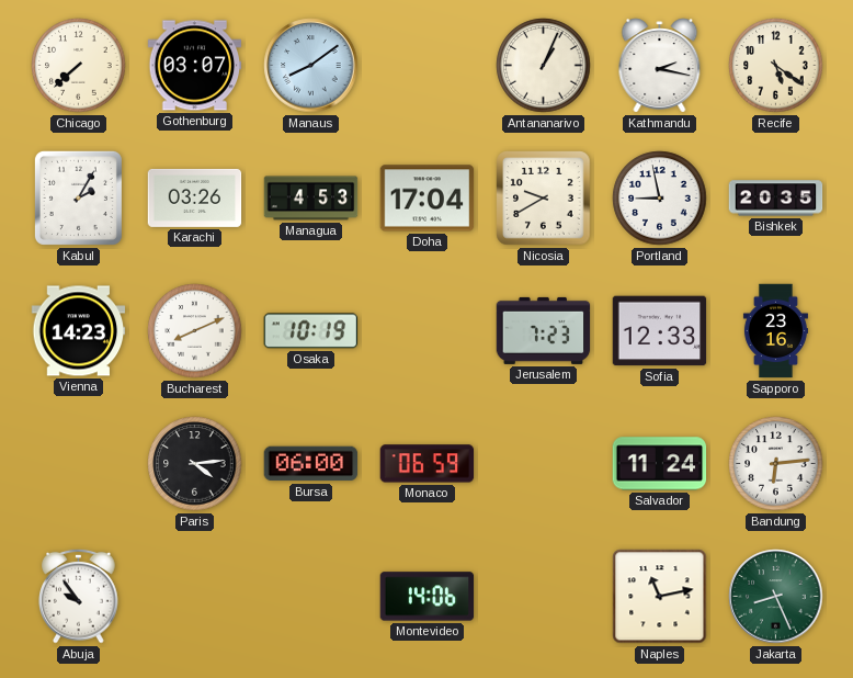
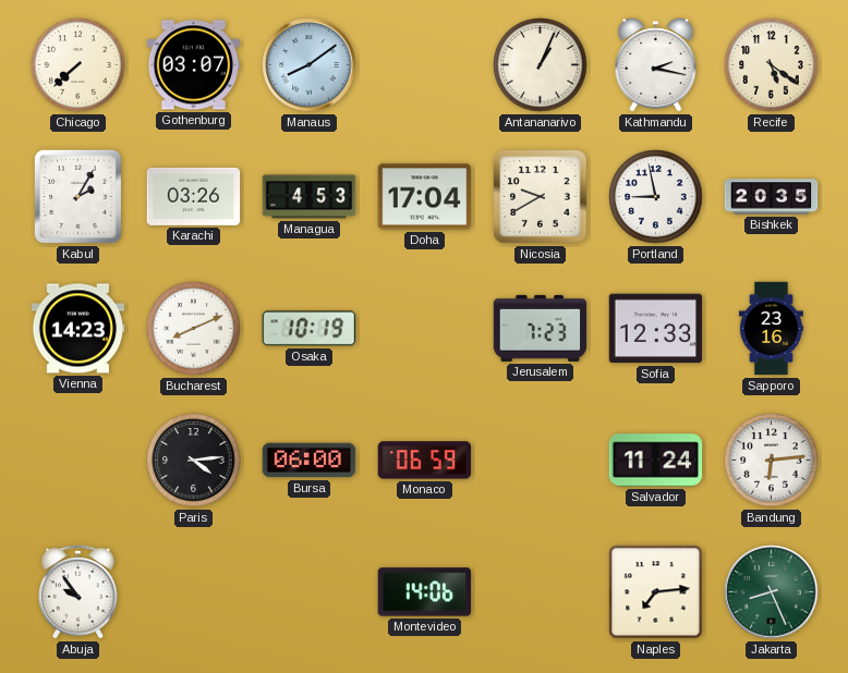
Naples: 11:13 -> 7:14
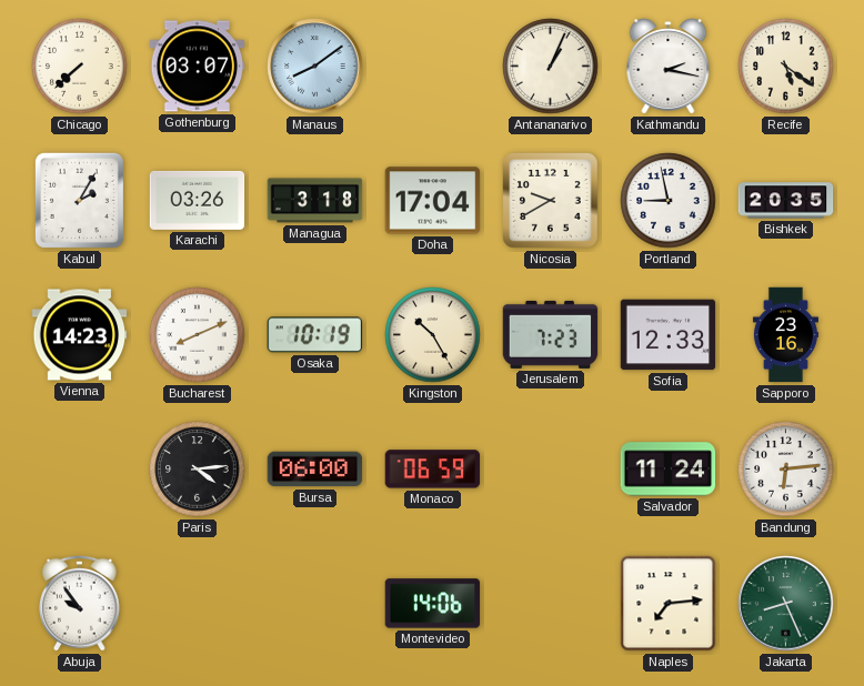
Managua: 4:53 -> 3:18
Kingston: none -> 10:25
